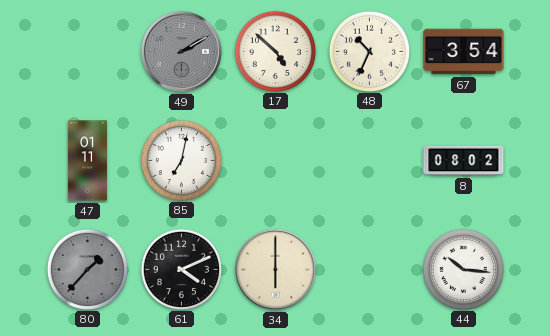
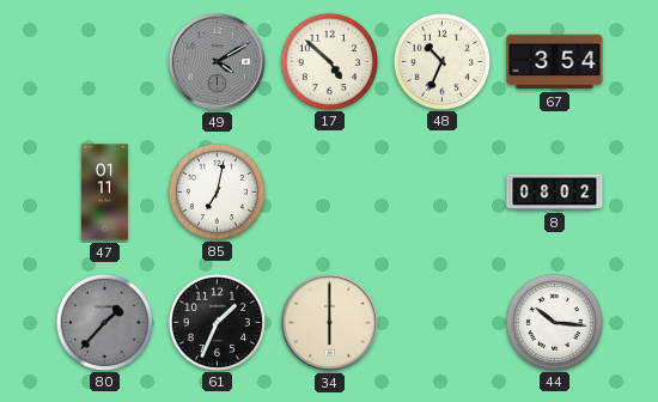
49: 2:10 -> 4:10
61: 4:11 -> 1:34
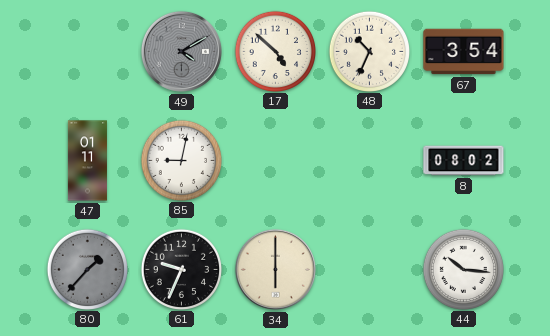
85: 7:02 -> 9:02
61: 1:34 -> 9:34
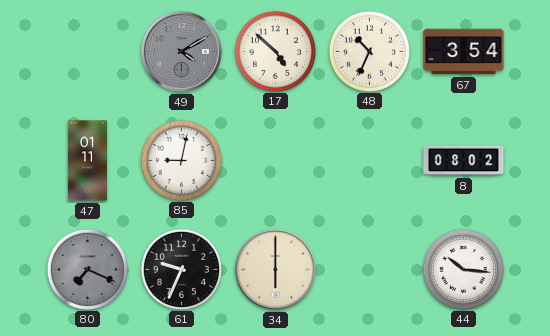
80: 1:37 -> 7:19
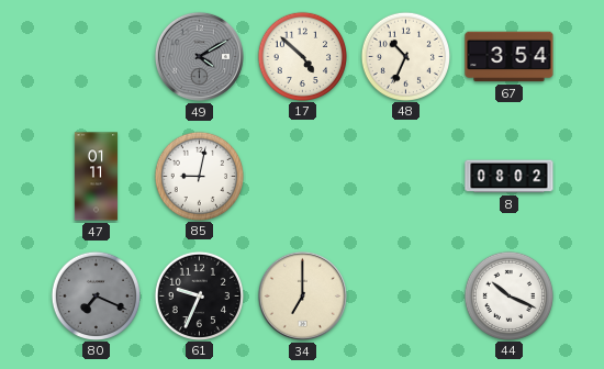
34: 6:00 -> 7:00
44: 10:16 -> 10:19
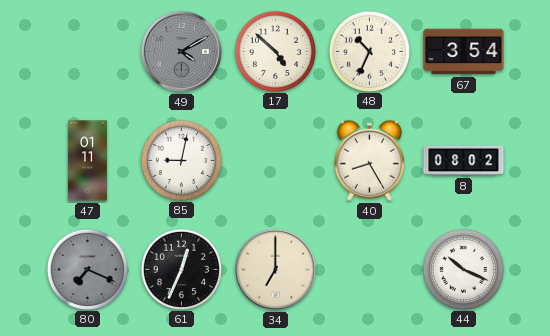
40: none -> 8:25
61: 9:34 -> 12:34
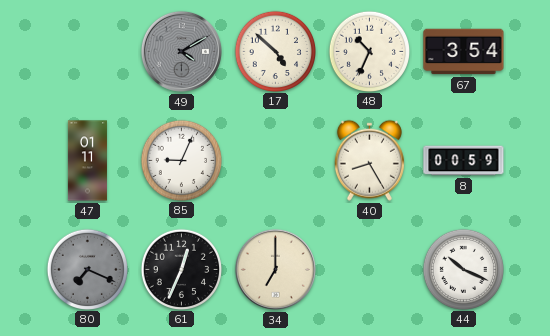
85: 9:02 -> 9:04
8: 08:02 -> 00:59
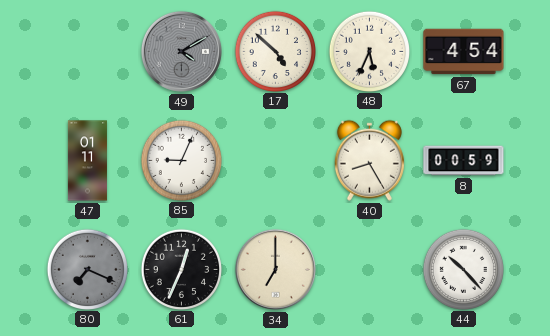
48: 10:34 -> 5:34
67: 3:54 -> 4:54
44: 10:19 -> 10:23
